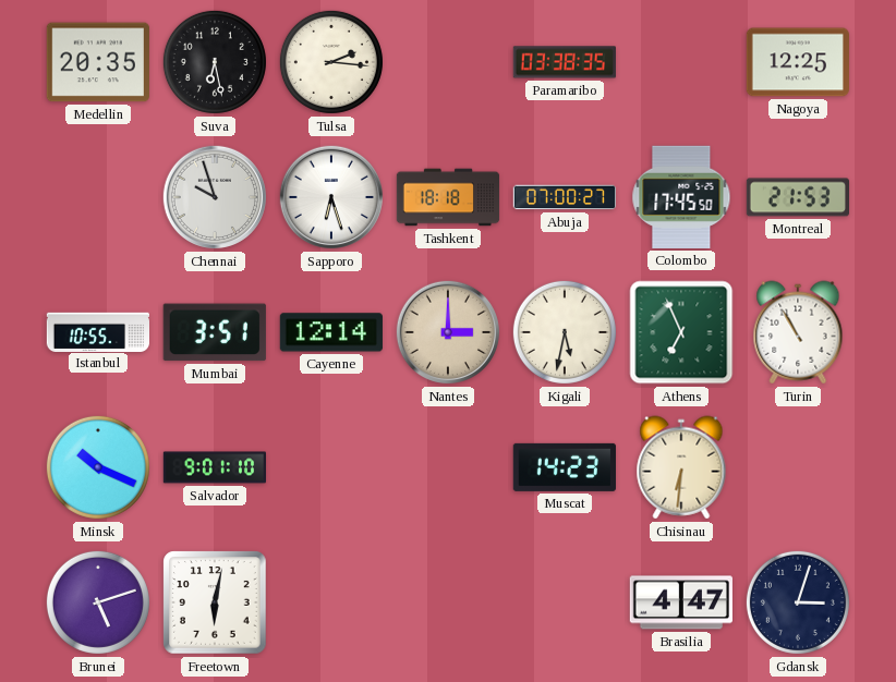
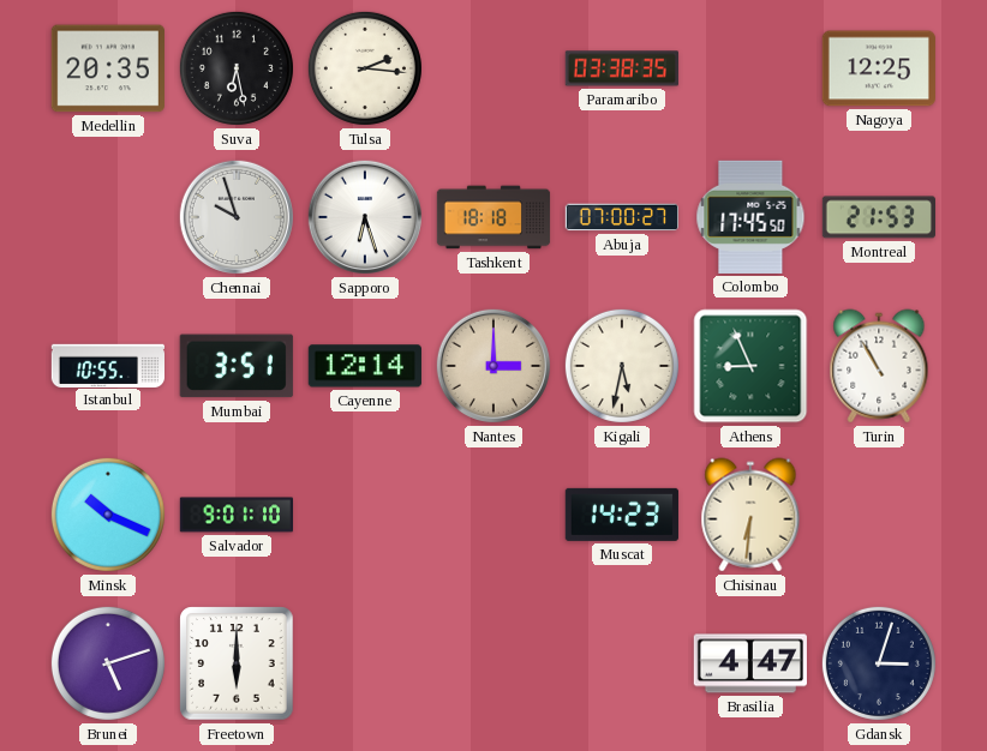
Athens: 6:56 -> 8:56
Freetown: 6:02 -> 6:00
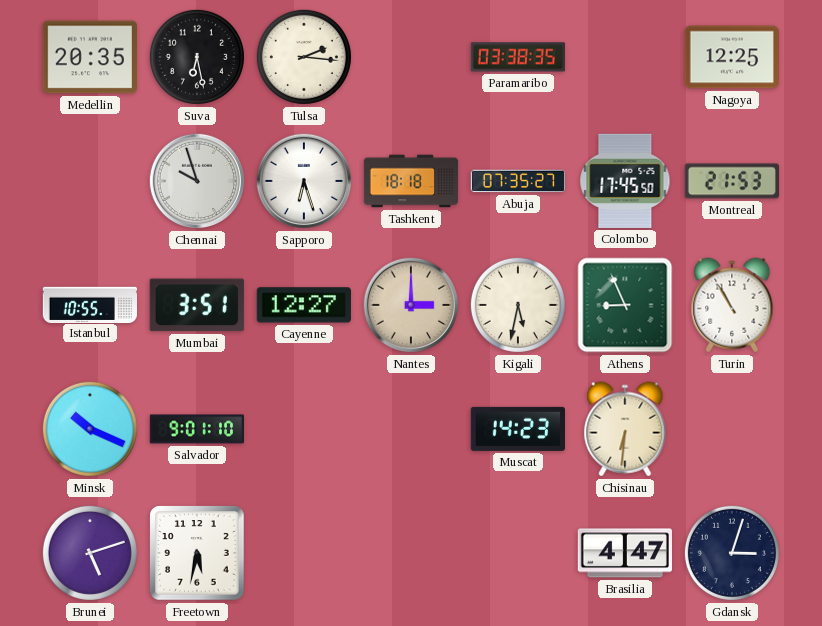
Abuja: 07:00 -> 07:35
Cayenne: 12:14 -> 12:27
Freetown: 6:00 -> 5:32
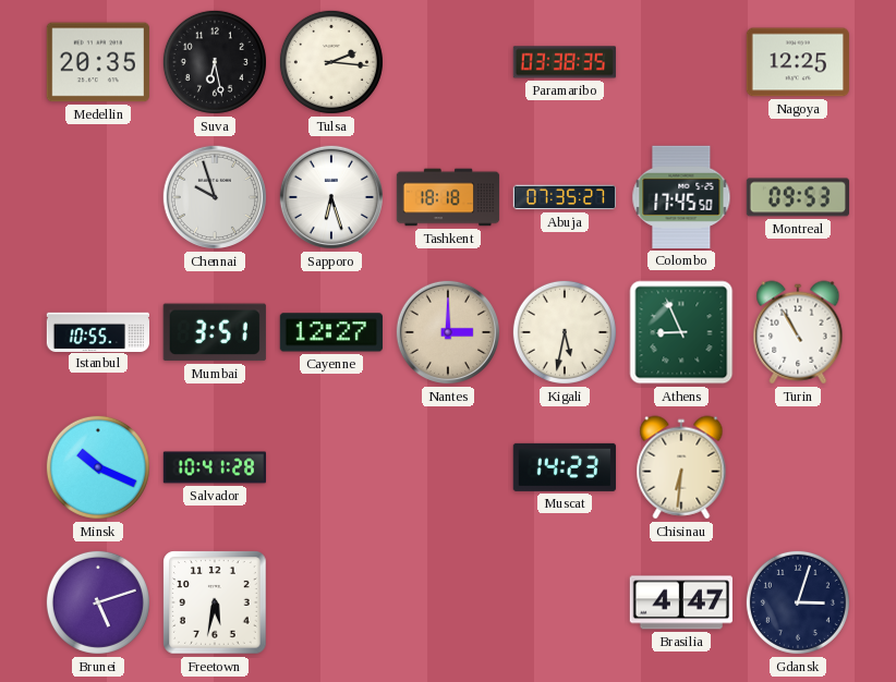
Montreal: 21:53 -> 09:53
Salvador: 9:01 -> 10:41
